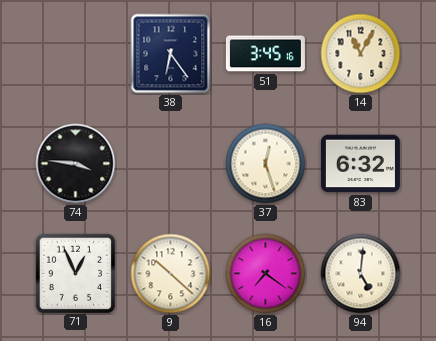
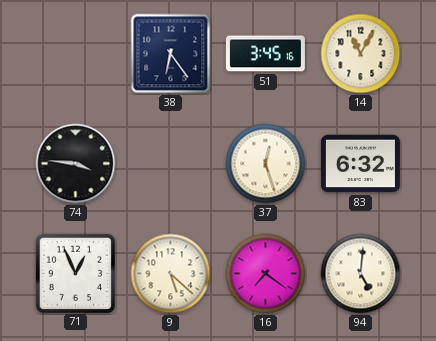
9: 10:22 -> 5:22
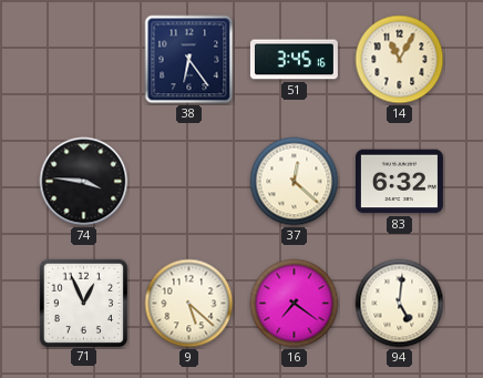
37: 12:27 -> 12:22
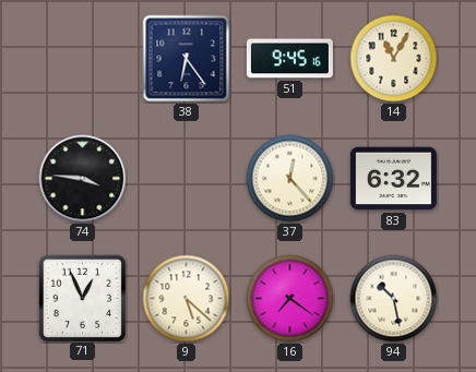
51: 3:45 -> 9:45
37: 12:22 -> 12:23
94: 5:01 -> 10:28
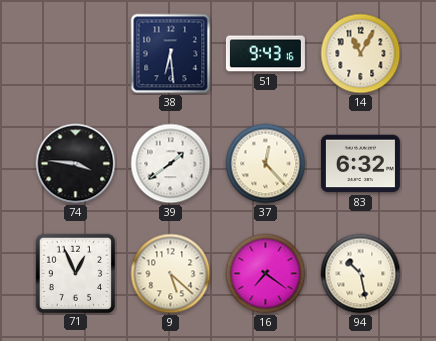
38: 6:24 -> 6:29
51: 9:45 -> 9:43
39: none -> 1:39
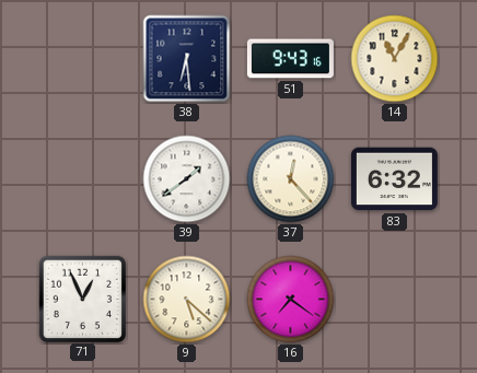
74: 3:46 -> none
94: 10:28 -> none
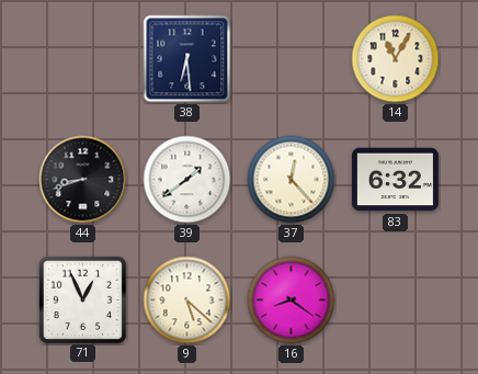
51: 9:43 -> none
44: none -> 8:42
16: 7:21 -> 8:21
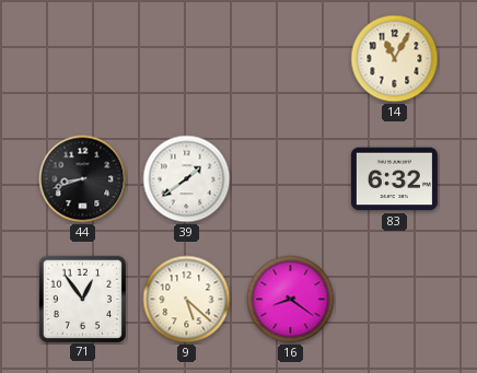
38: 6:29 -> none
37: 12:23 -> none
71: 12:56 -> 12:54
